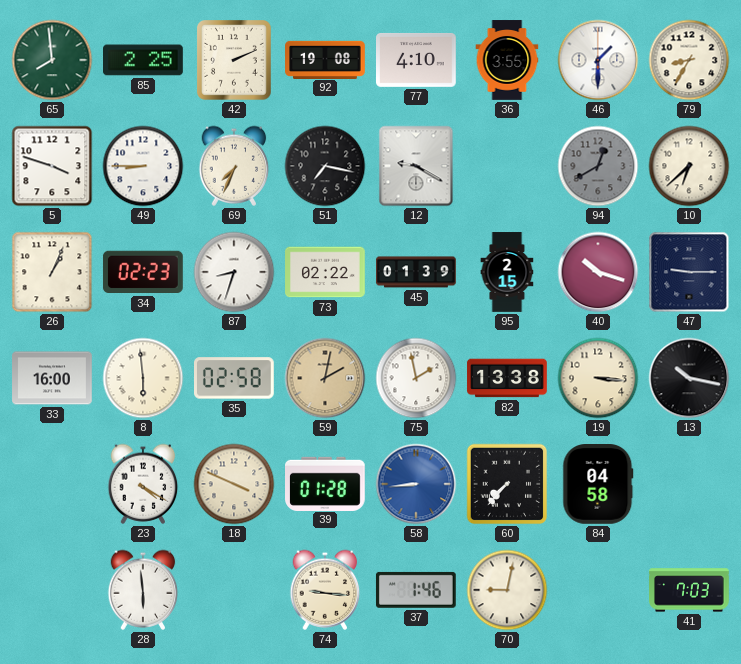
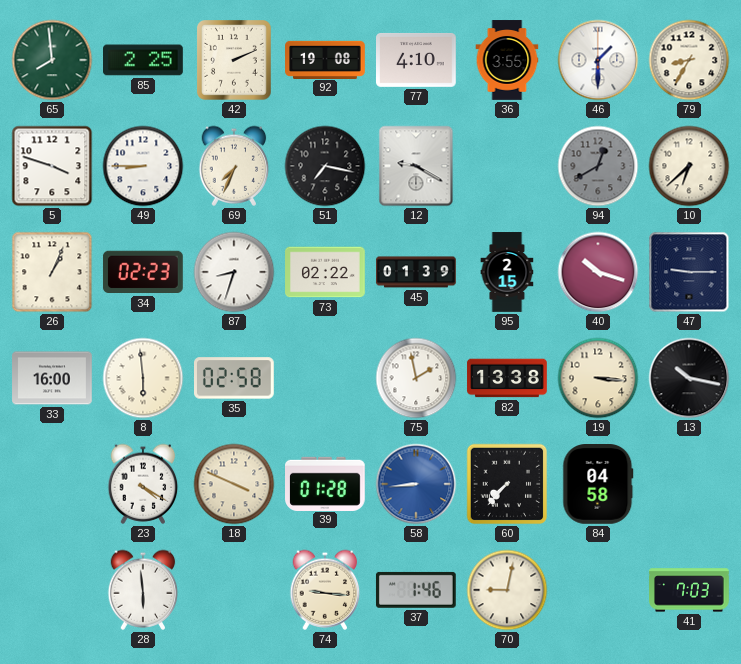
59: 2:02 -> none
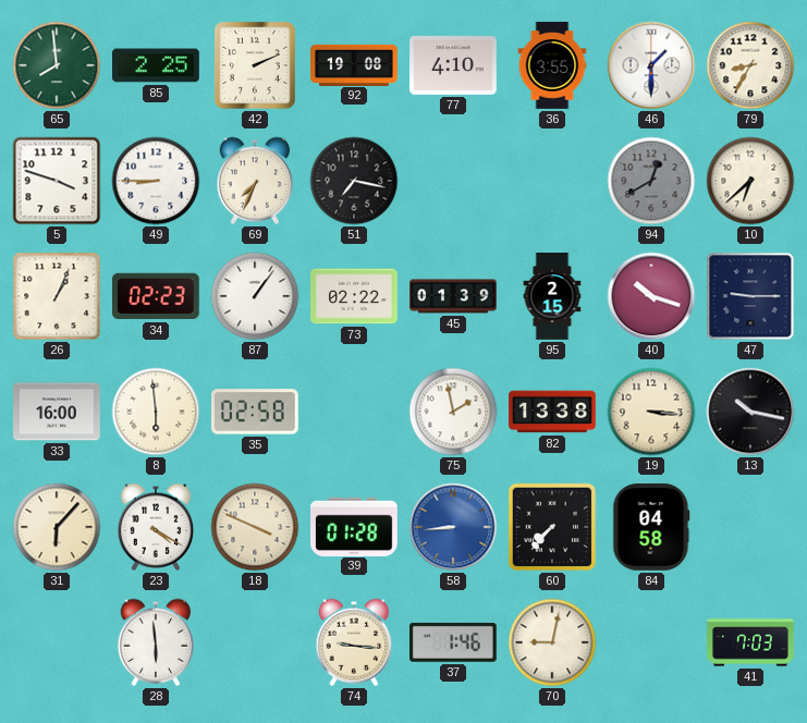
12: 9:20 -> none
87: 8:33 -> 1:06
31: none -> 6:07
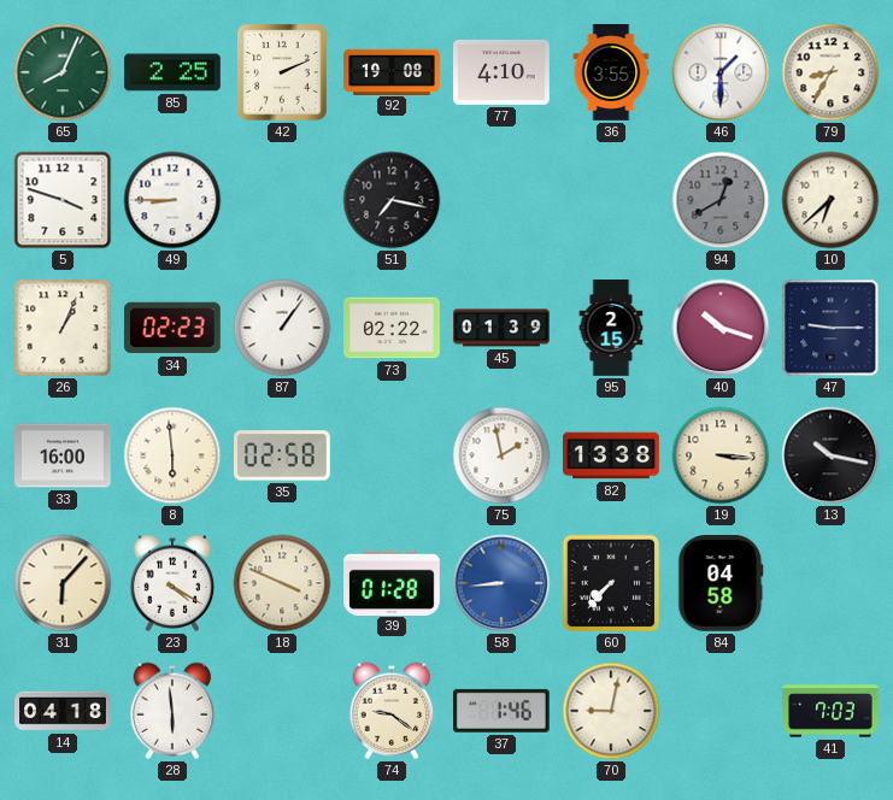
65: 7:59 -> 8:04
69: 7:34 -> none
14: none -> 04:18
74: 9:16 -> 9:21
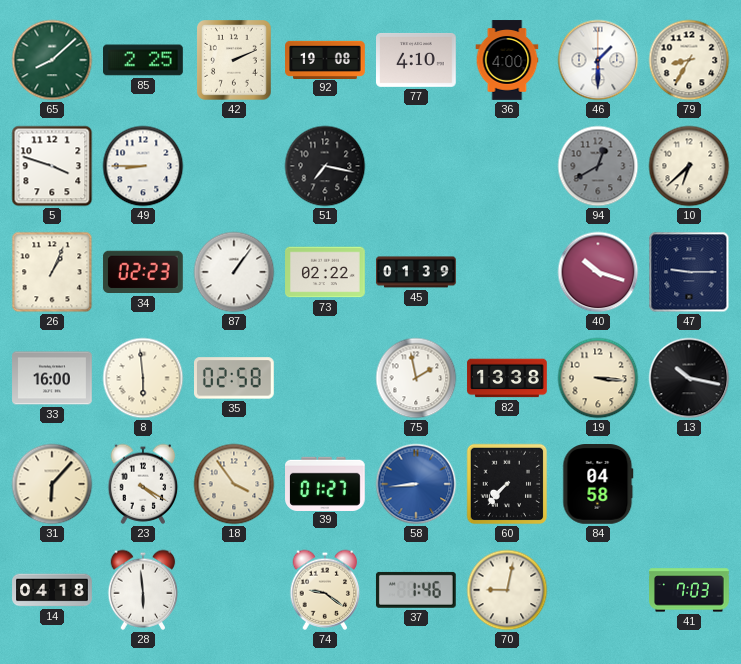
65: 8:04 -> 8:08
36: 3:55 -> 4:00
95: 2:15 -> none
18: 3:49 -> 3:54
39: 01:28 -> 01:27
